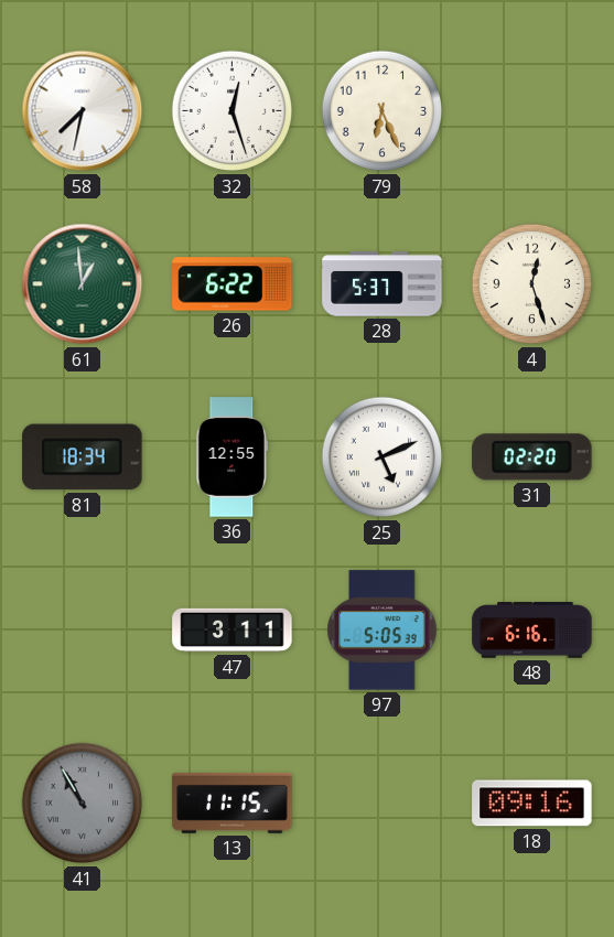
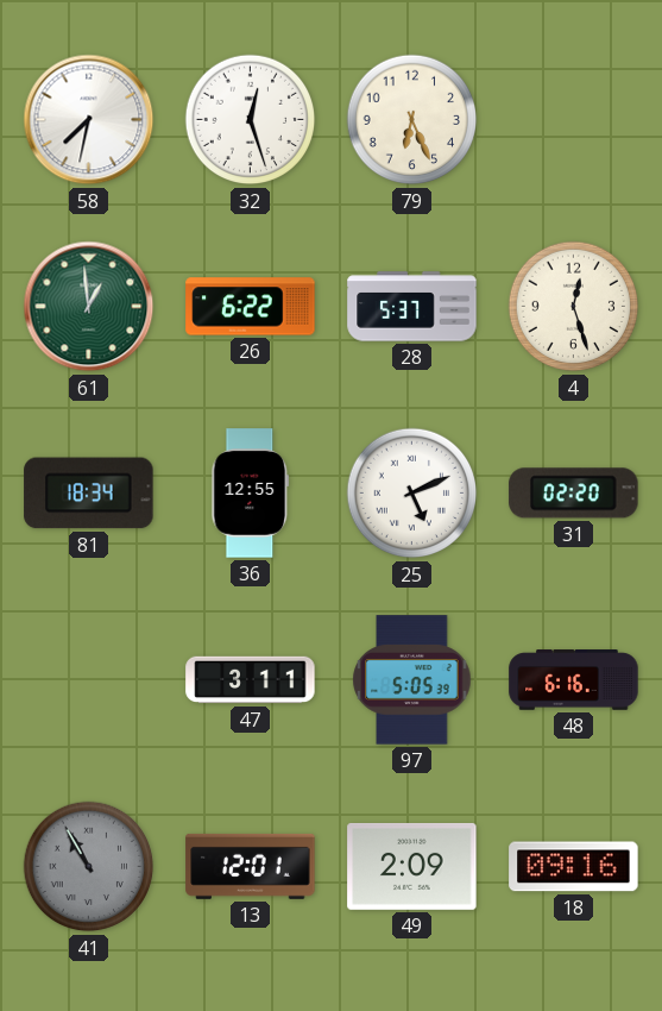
13: 11:15 -> 12:01
49: none -> 2:09
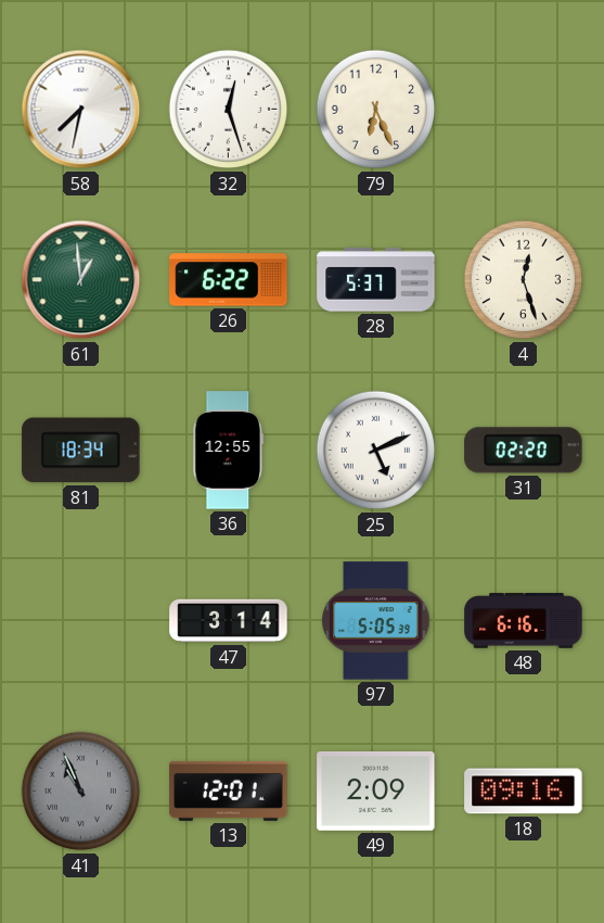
47: 3:11 -> 3:14
41: 10:55 -> 10:56
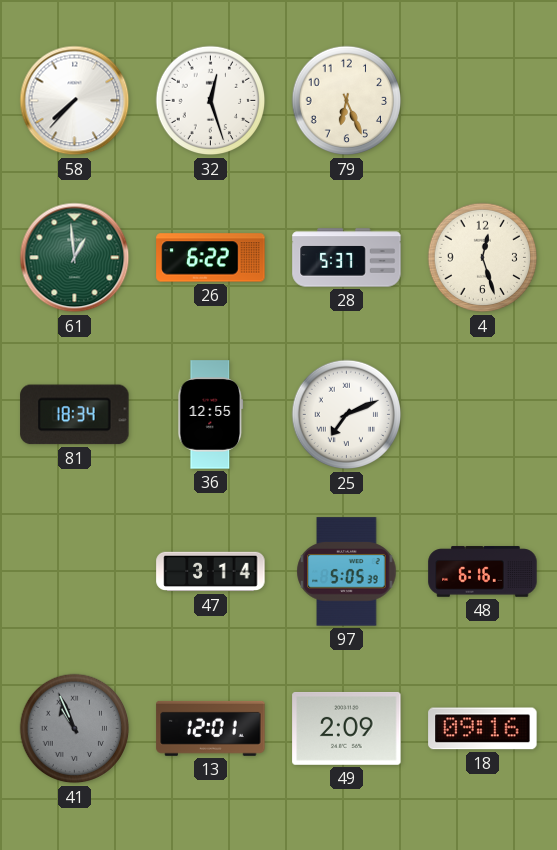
58: 7:32 -> 7:37
25: 5:11 -> 7:11
31: 02:20 -> none
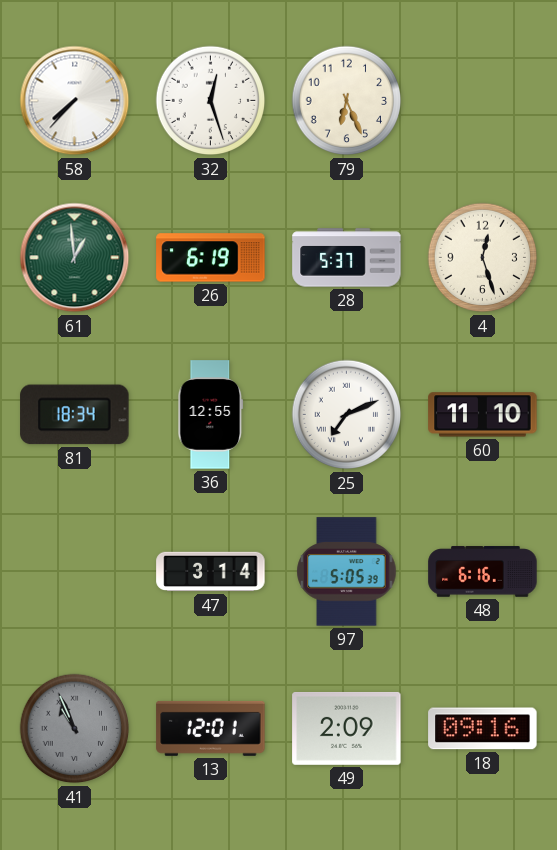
26: 6:22 -> 6:19
60: none -> 11:10
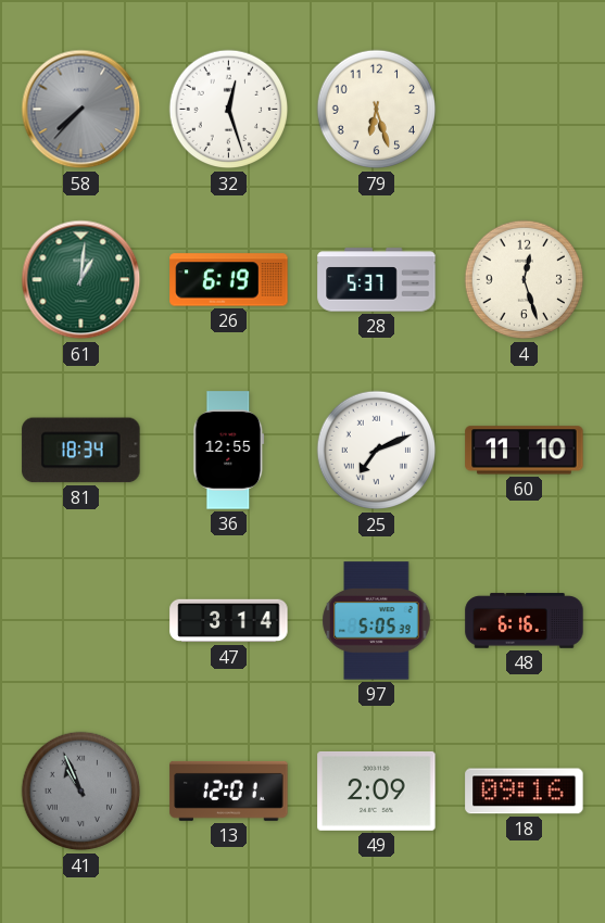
58 dial: white -> grey
79: 6:26 -> 6:27
61: 12:59 -> 1:01
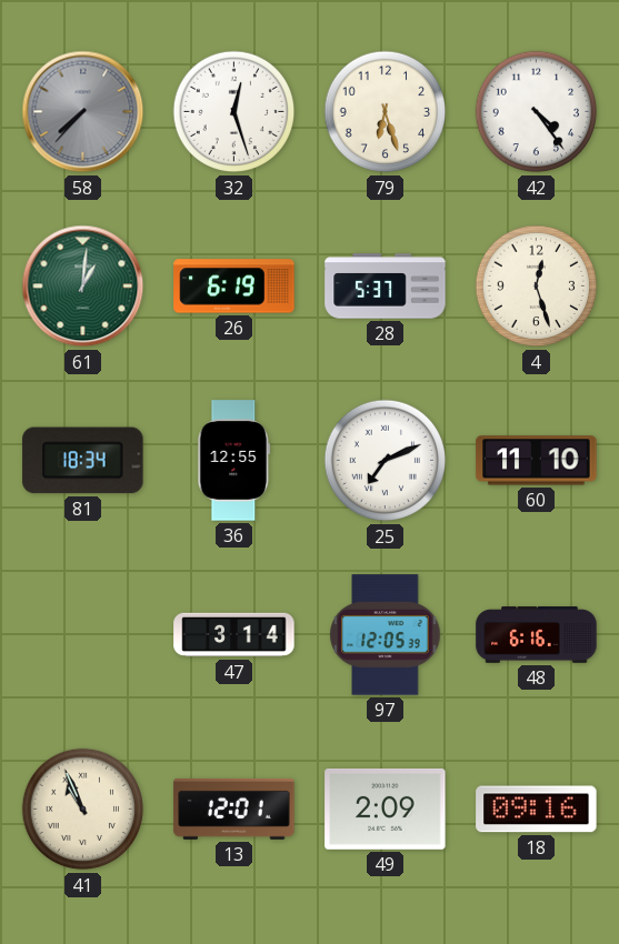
42: none -> 4:24
97: 5:05 -> 12:05
41 dial: grey -> cream
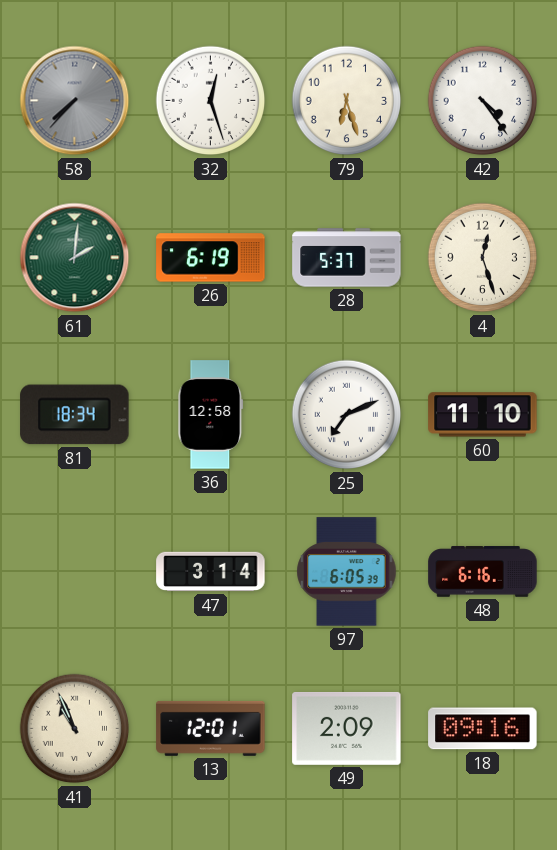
61: 1:01 -> 2:01
36: 12:55 -> 12:58
97: 12:05 -> 6:05
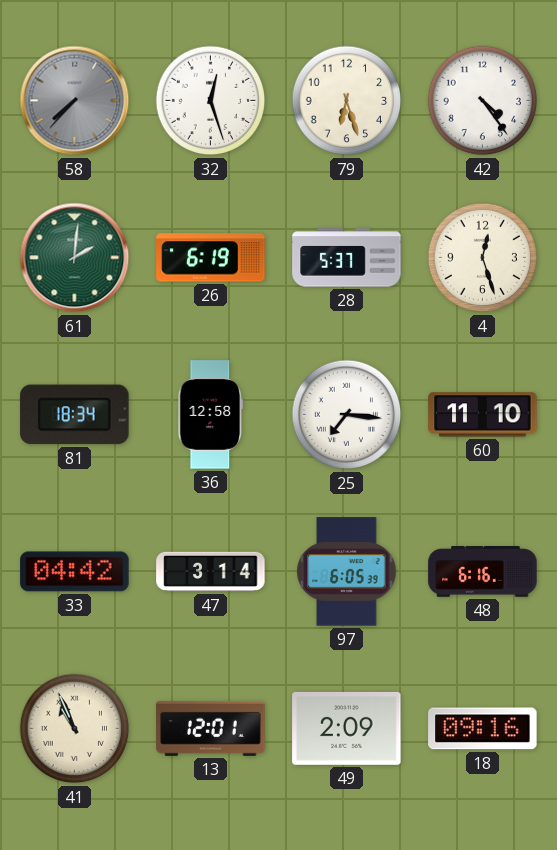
25: 7:11 -> 7:16
33: none -> 04:42
